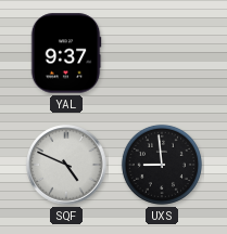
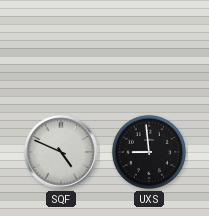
YAL: 9:37 -> none
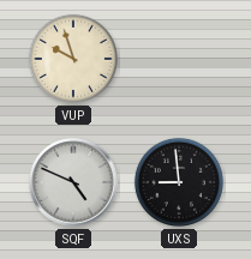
VUP: none -> 9:57
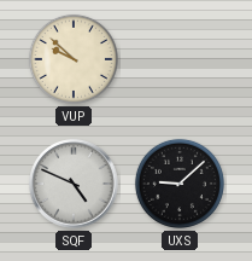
VUP: 9:57 -> 9:52
UXS: 8:59 -> 9:08
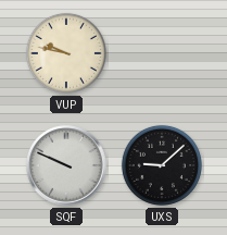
VUP: 9:52 -> 9:47
SQF: 4:49 -> 9:49
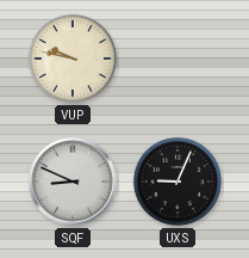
SQF: 9:49 -> 8:49
UXS: 9:08 -> 9:04
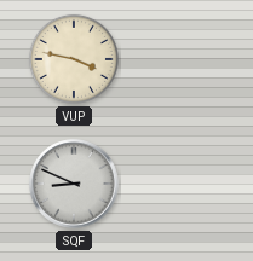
VUP: 9:47 -> 3:47
UXS: 9:04 -> none
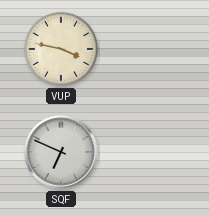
SQF: 8:49 -> 6:49
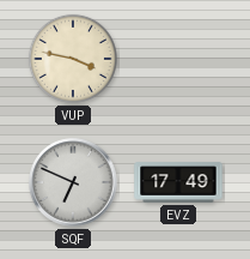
EVZ: none -> 17:49
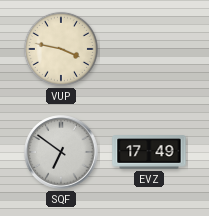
SQF: 6:49 -> 6:51
